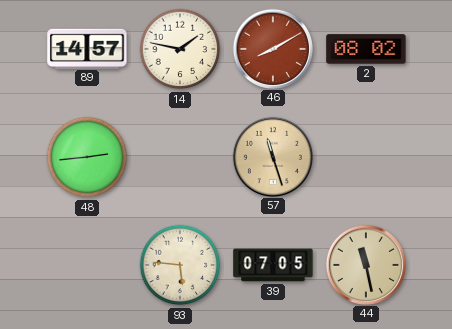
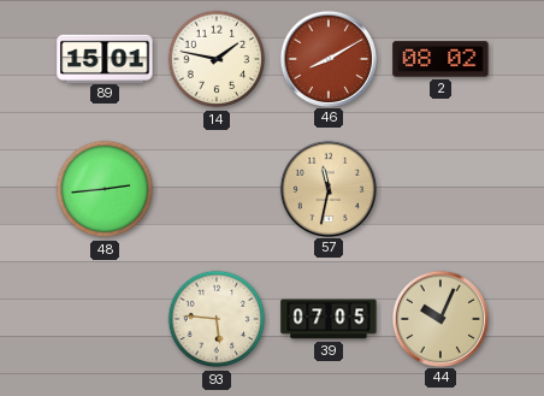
89: 14:57 -> 15:01
57: 11:27 -> 11:32
44: 11:28 -> 10:04
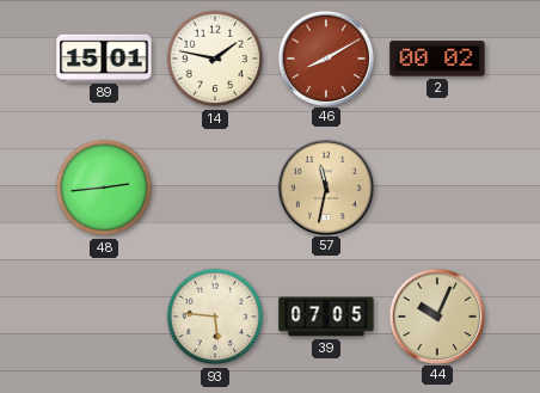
2: 08:02 -> 00:02
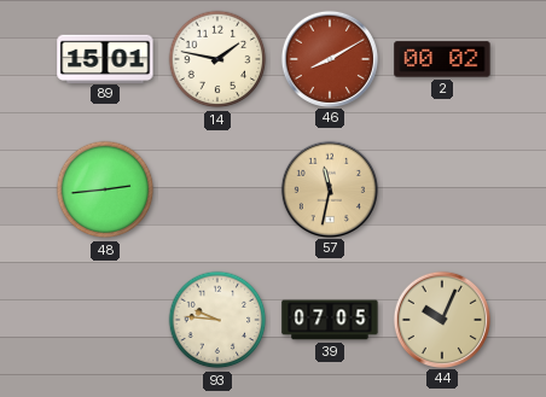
93: 5:46 -> 9:46
